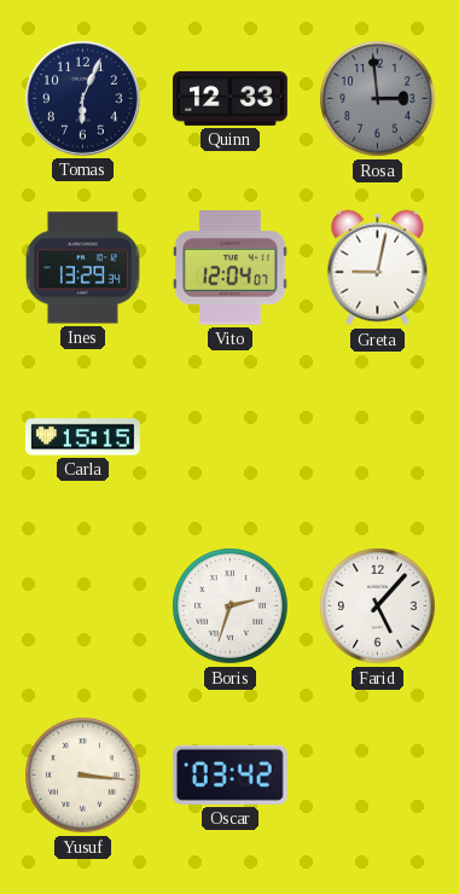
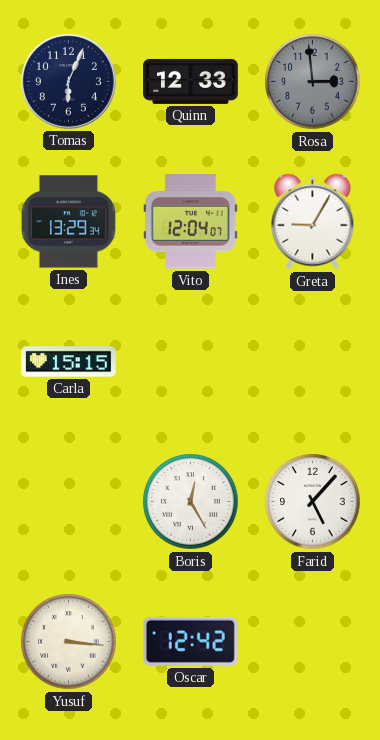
Greta: 9:02 -> 9:05
Boris: 2:33 -> 12:25
Oscar: 03:42 -> 12:42
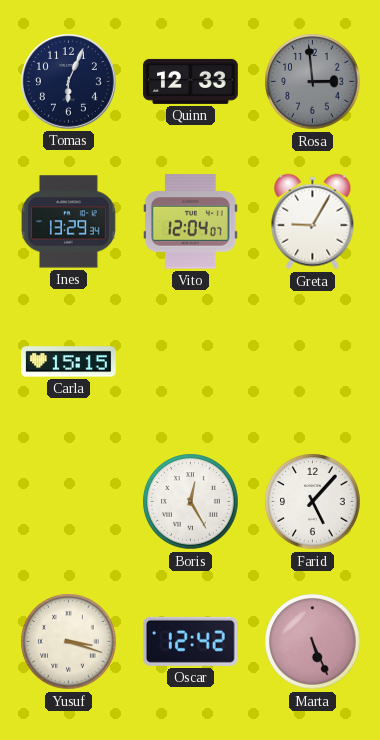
Yusuf: 3:16 -> 3:18
Marta: none -> 5:26
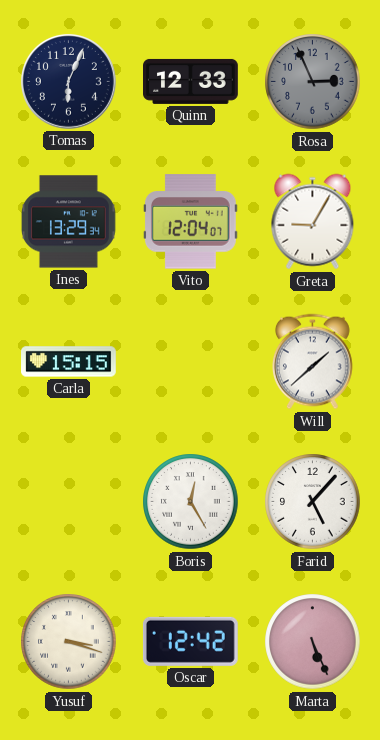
Rosa: 2:59 -> 2:56
Will: none -> 1:38
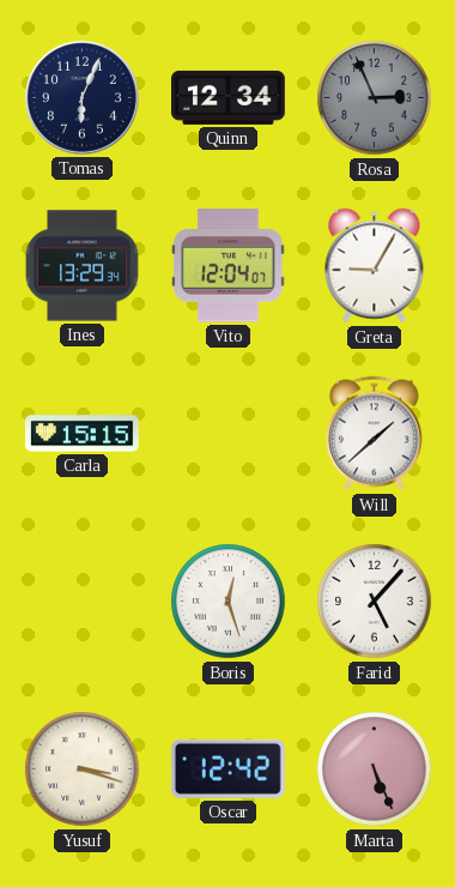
Quinn: 12:33 -> 12:34
Boris: 12:25 -> 12:27
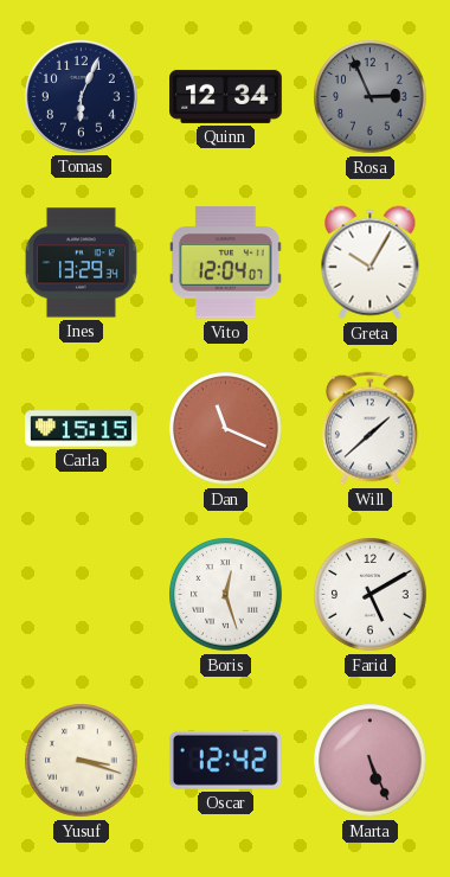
Greta: 9:05 -> 10:05
Dan: none -> 11:19
Farid: 5:07 -> 5:10
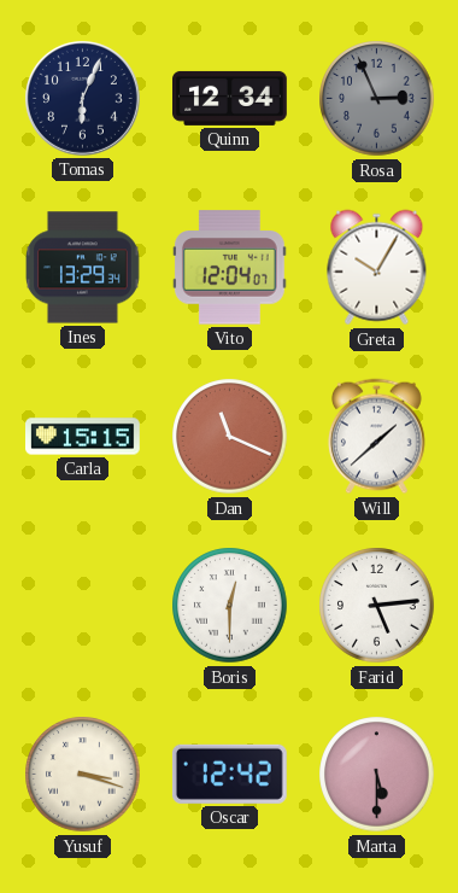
Boris: 12:27 -> 12:30
Farid: 5:10 -> 5:14
Marta: 5:26 -> 5:30
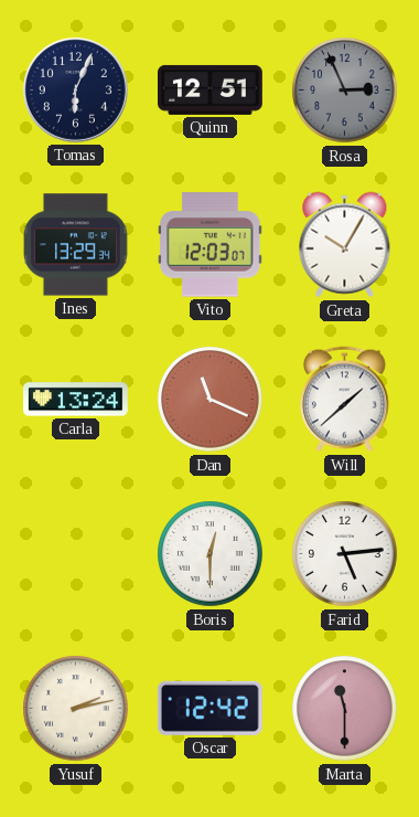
Quinn: 12:34 -> 12:51
Vito: 12:04 -> 12:03
Carla: 15:15 -> 13:24
Yusuf: 3:18 -> 2:13
Marta: 5:30 -> 11:30
